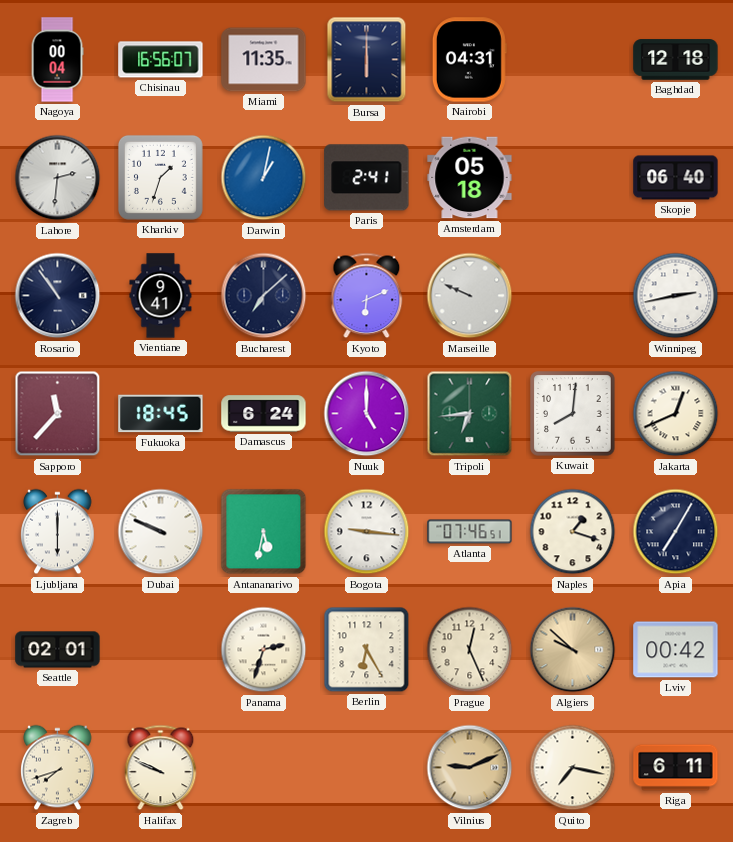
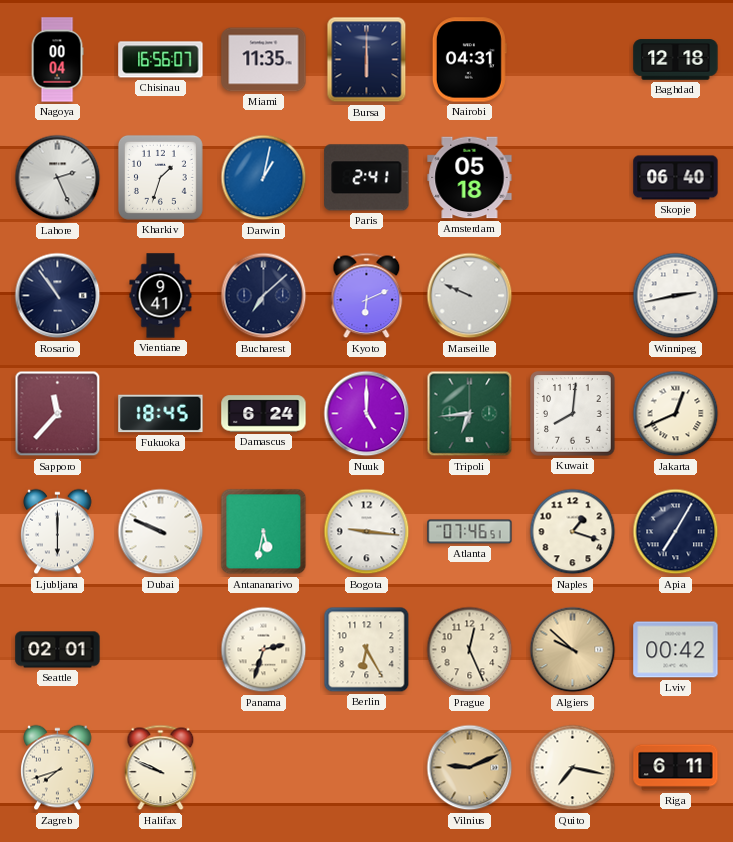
Lahore: 2:31 -> 2:26
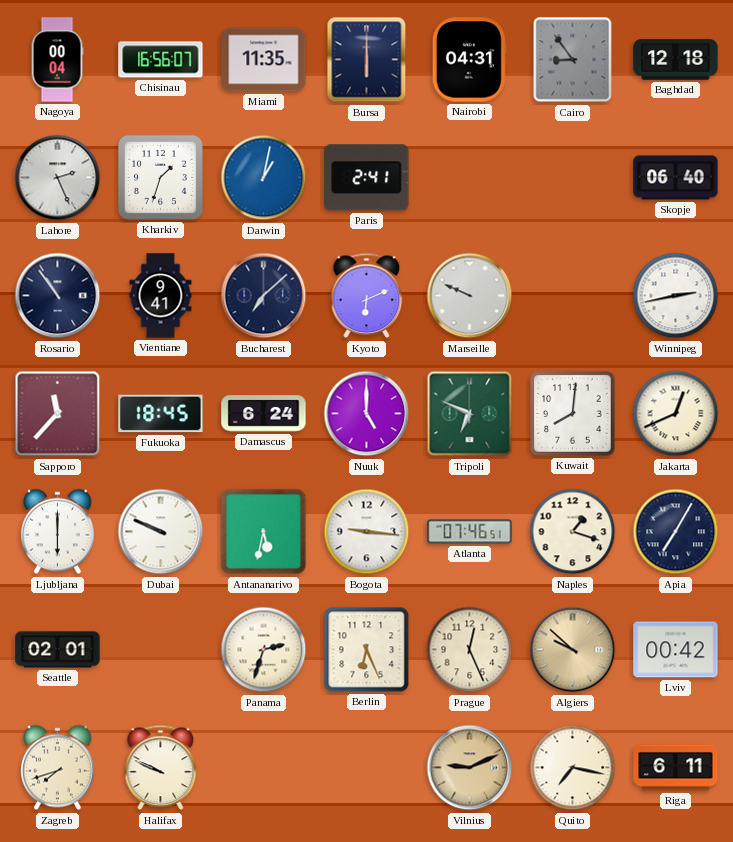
Cairo: none -> 8:54
Amsterdam: 05:18 -> none
Tripoli: 6:44 -> 6:49
Berlin: 6:25 -> 6:26
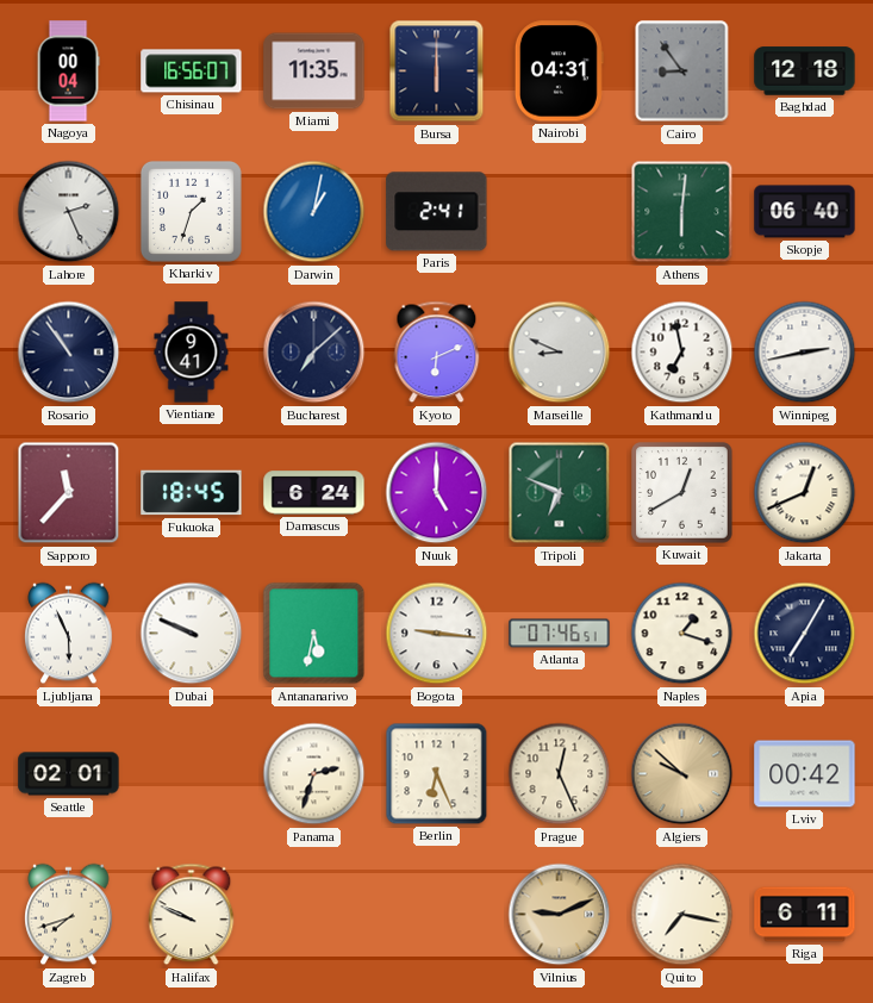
Athens: none -> 6:01
Marseille: 9:49 -> 8:49
Kathmandu: none -> 6:58
Kuwait: 8:01 -> 12:40
Ljubljana: 6:00 -> 5:56
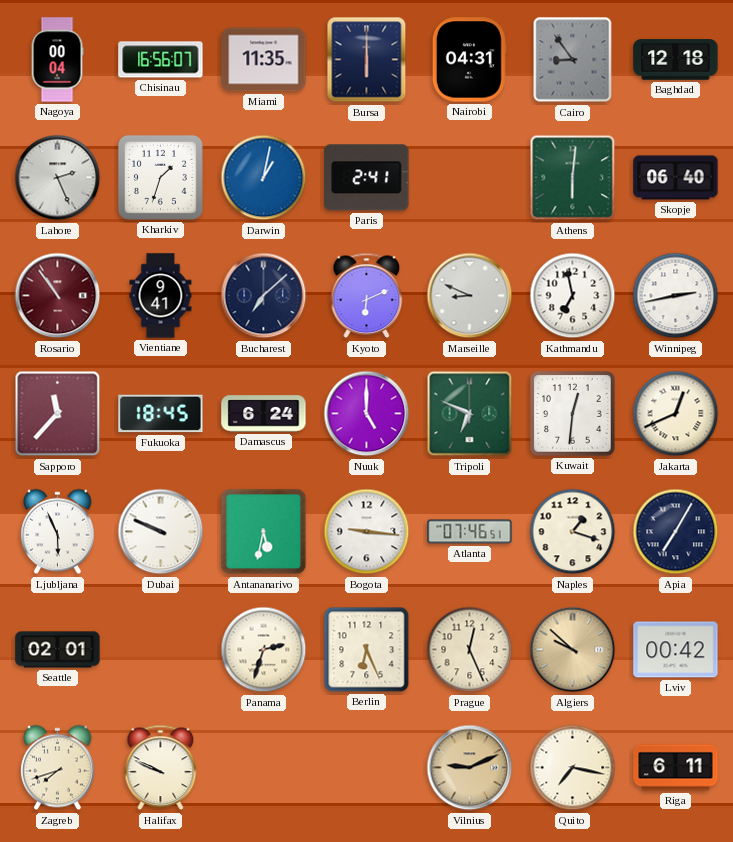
Rosario dial: navy -> burgundy
Kuwait: 12:40 -> 12:31
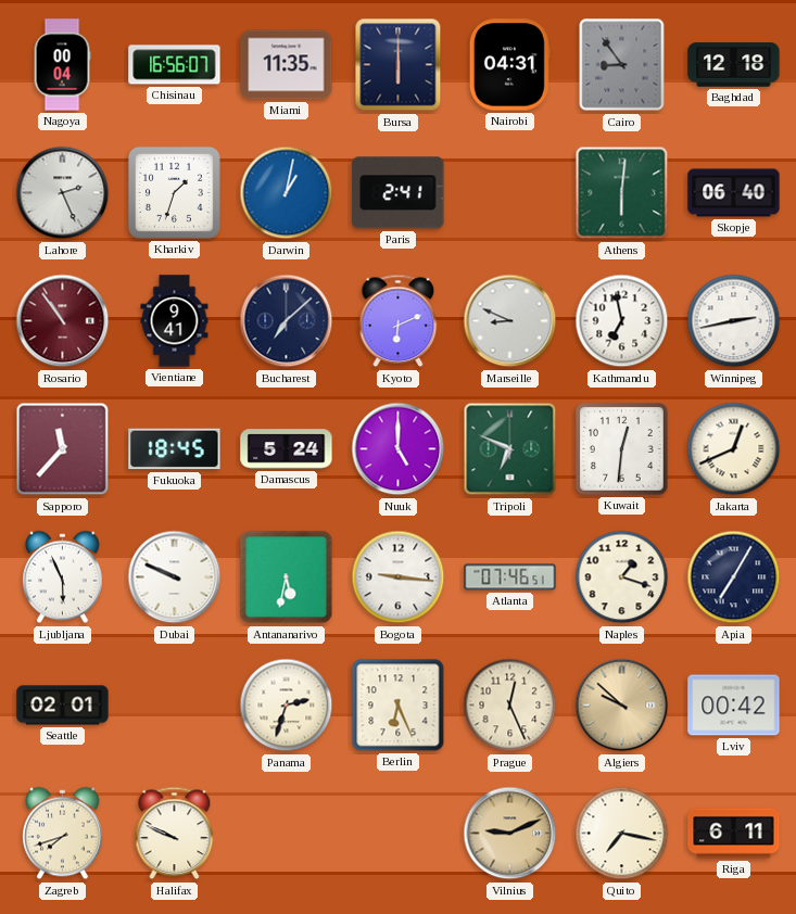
Damascus: 6:24 -> 5:24
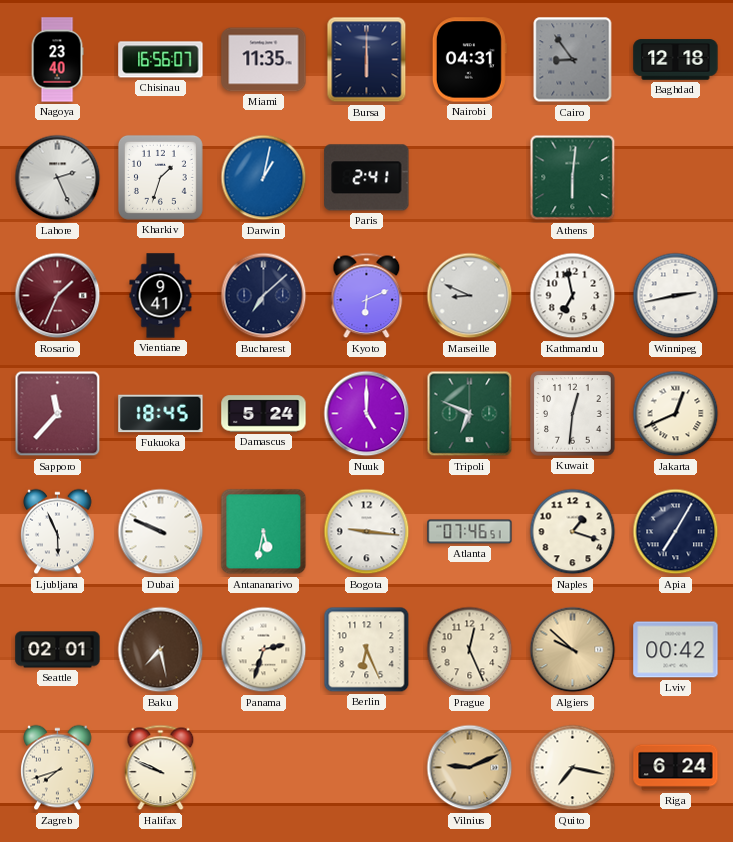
Nagoya: 00:04 -> 23:40
Skopje: 06:40 -> none
Rosario: 10:54 -> 1:34
Baku: none -> 7:28
Riga: 6:11 -> 6:24
